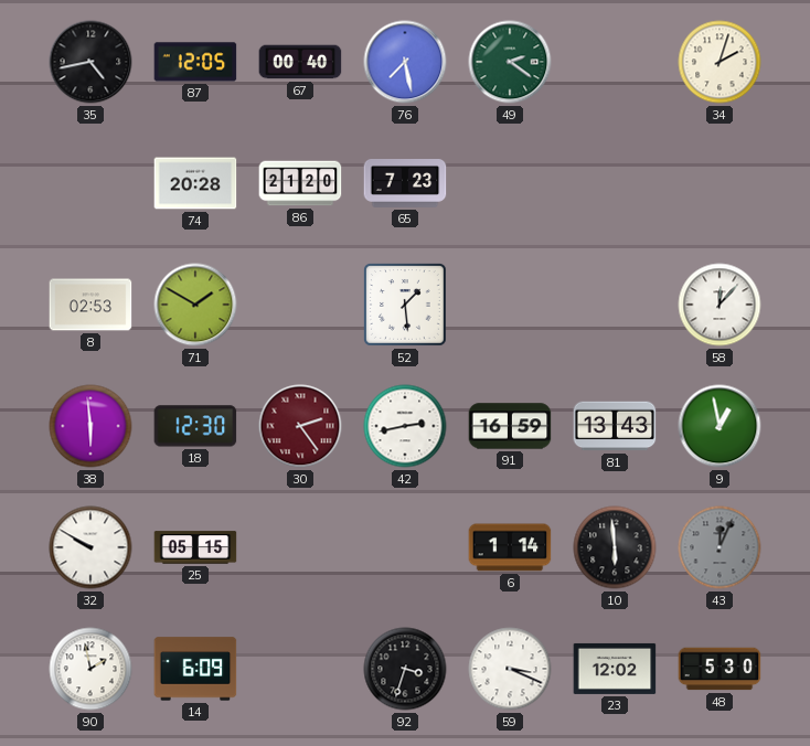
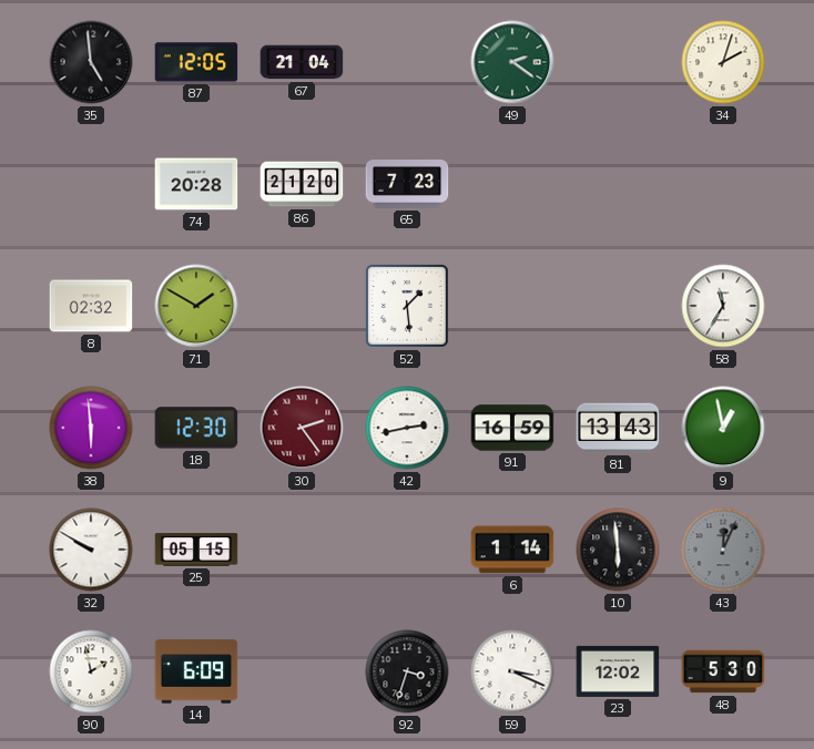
35: 4:43 -> 4:59
67: 00:40 -> 21:04
76: 7:28 -> none
8: 02:53 -> 02:32
58: 12:07 -> 11:35
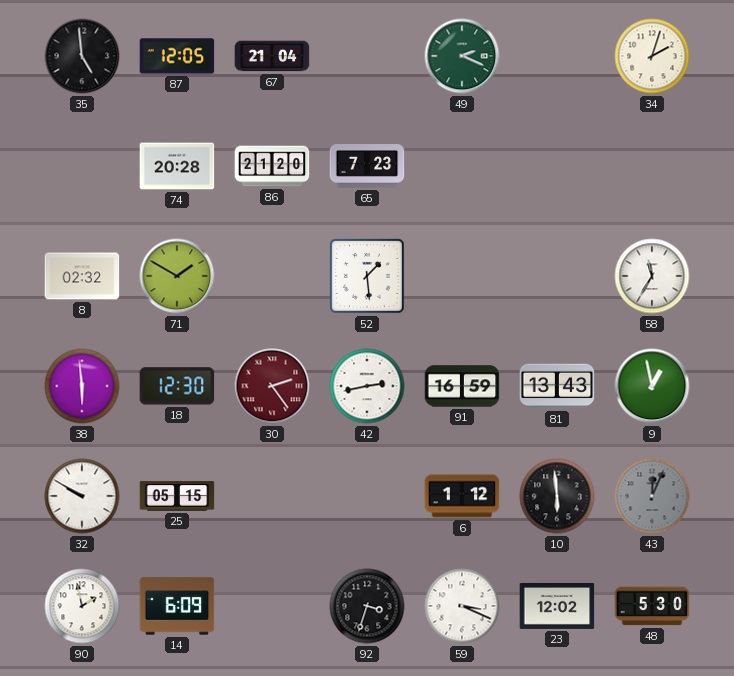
49: 2:21 -> 2:19
6: 1:14 -> 1:12
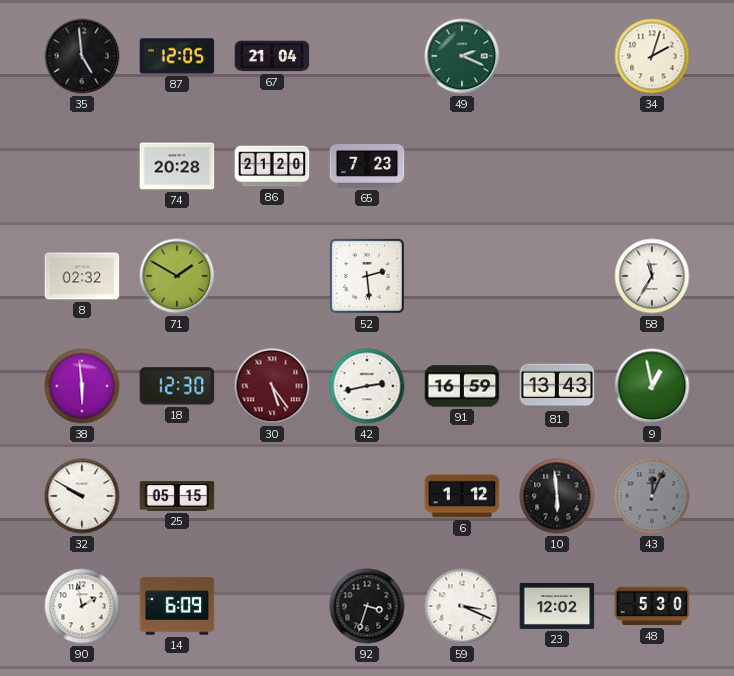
52: 1:29 -> 2:29
30: 2:24 -> 5:24
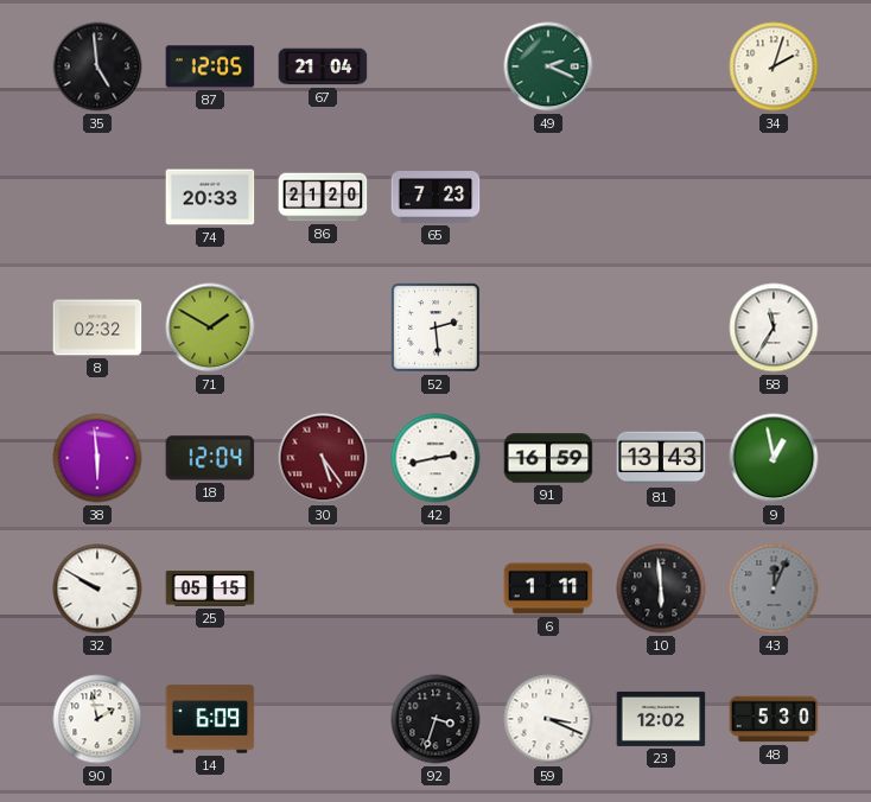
74: 20:28 -> 20:33
18: 12:30 -> 12:04
6: 1:12 -> 1:11
